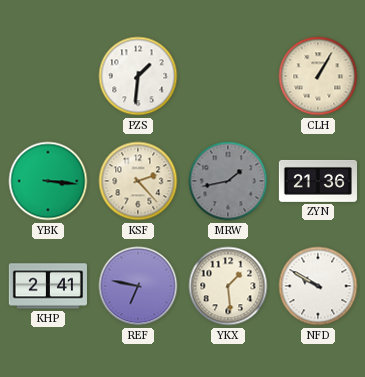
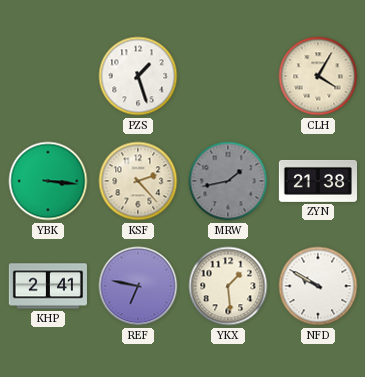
PZS: 1:31 -> 1:27
CLH: 1:05 -> 4:05
ZYN: 21:36 -> 21:38
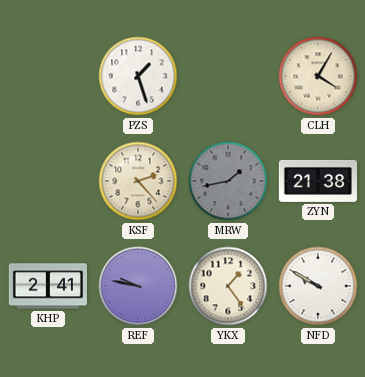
YBK: 3:16 -> none
REF: 6:47 -> 9:47
YKX: 1:29 -> 1:24
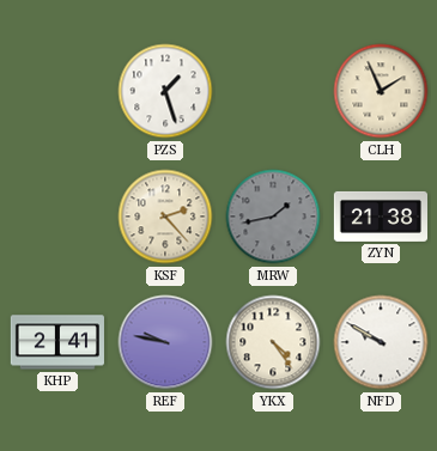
CLH: 4:05 -> 1:56
YKX: 1:24 -> 4:24
